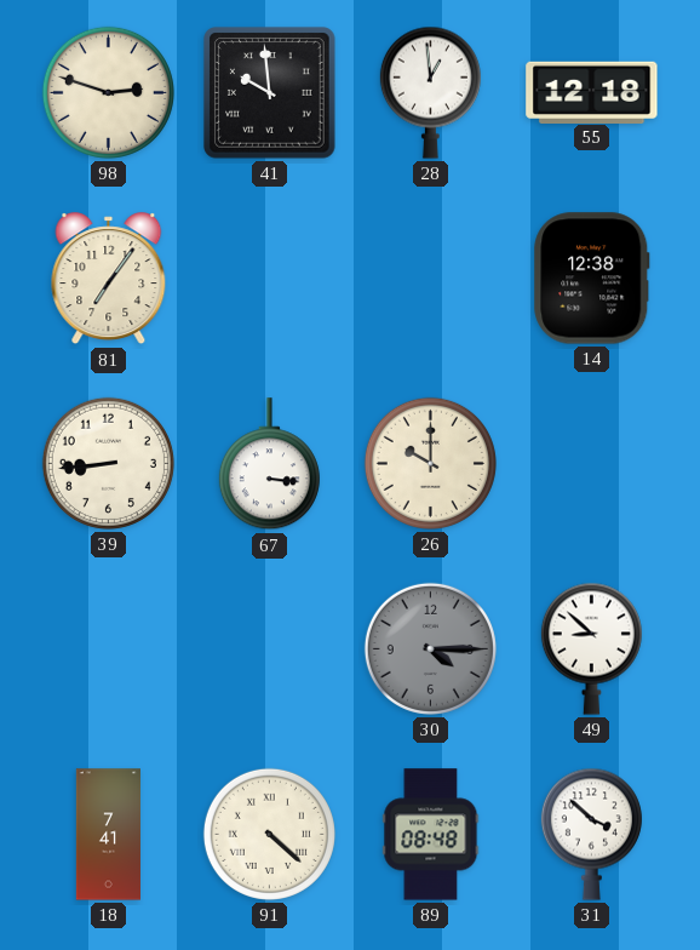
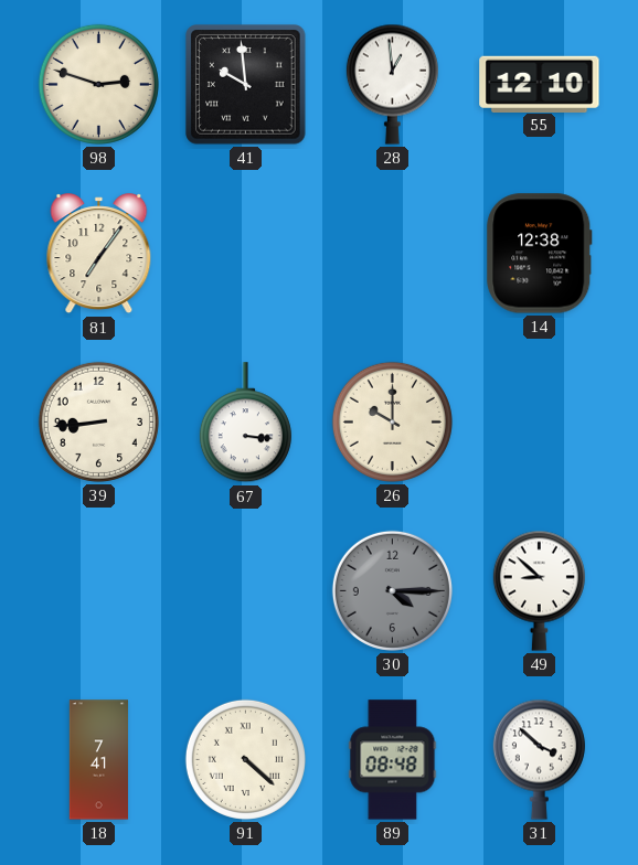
55: 12:18 -> 12:10
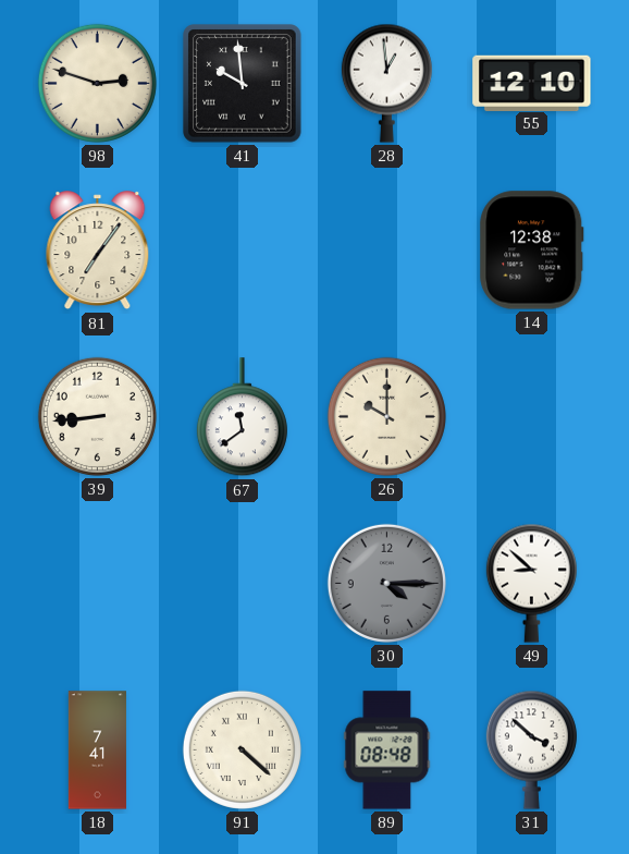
67: 3:16 -> 11:39
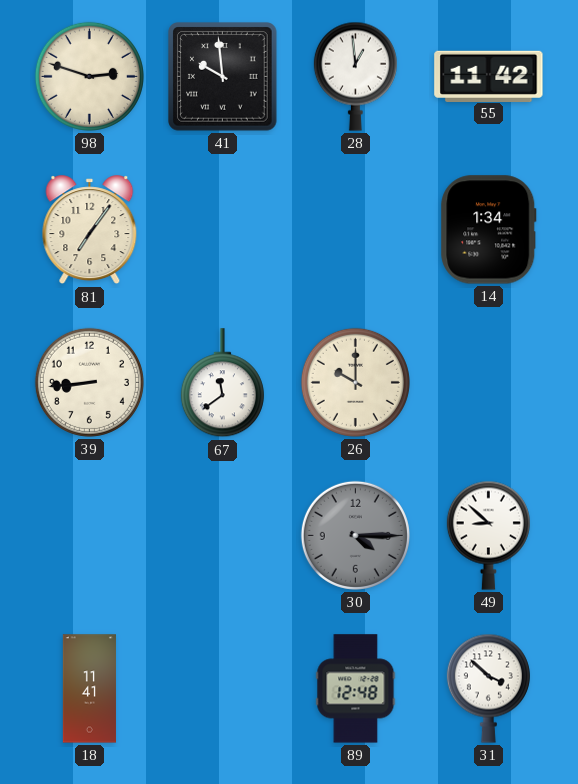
55: 12:10 -> 11:42
14: 12:38 -> 1:34
18: 7:41 -> 11:41
91: 4:22 -> none
89: 08:48 -> 12:48
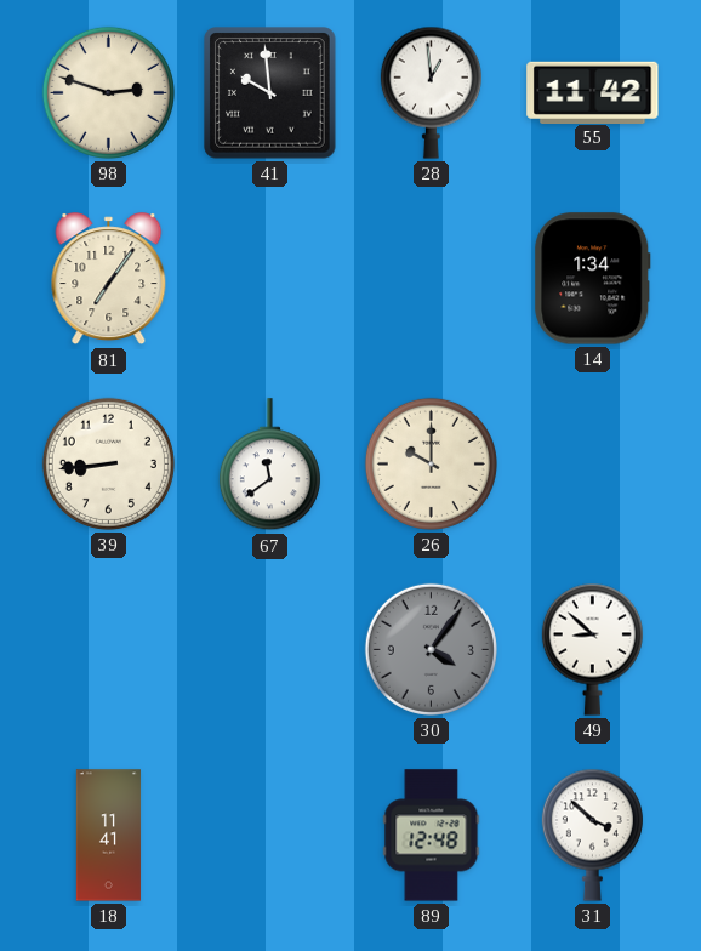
30: 4:15 -> 4:06
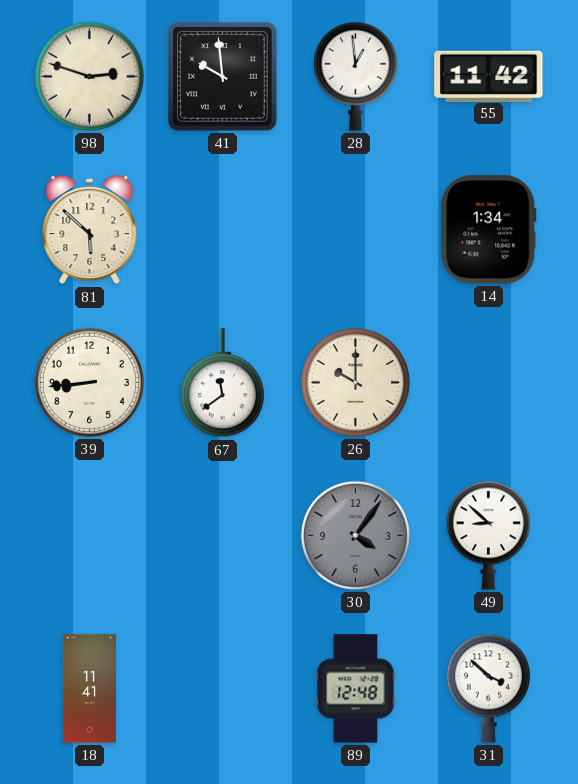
81: 7:06 -> 5:52
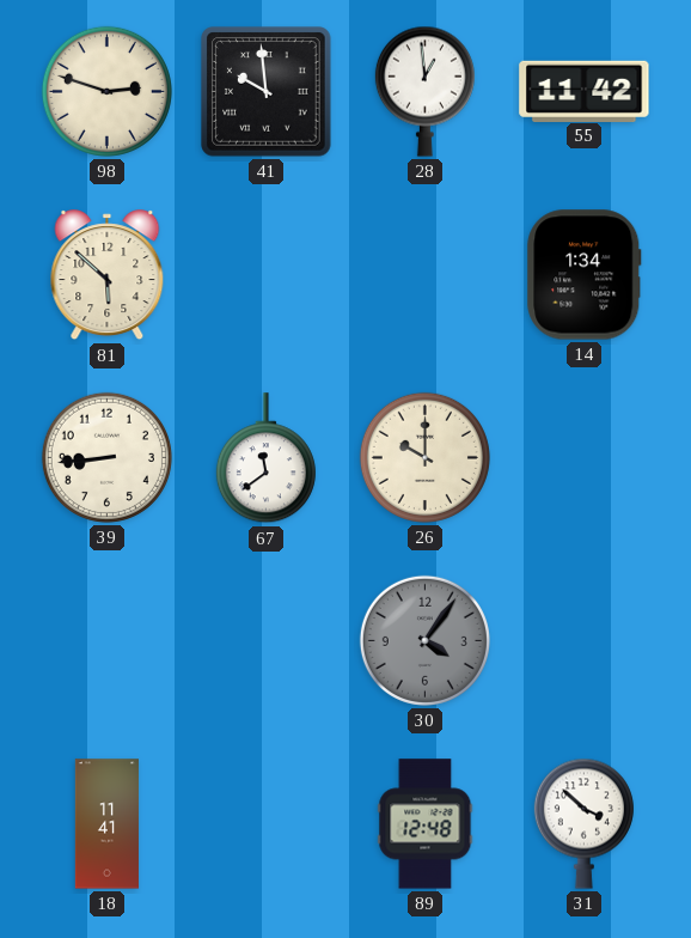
49: 8:52 -> none
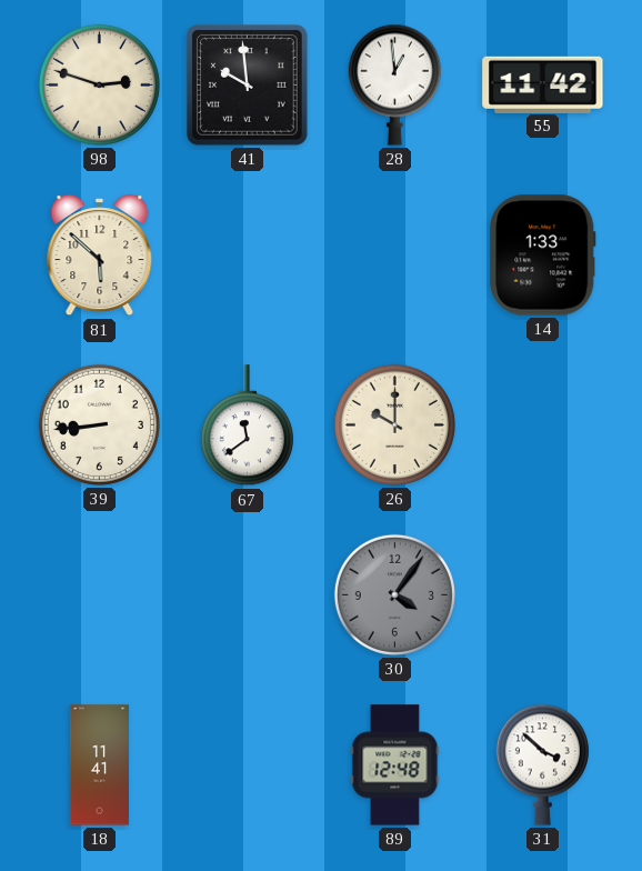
14: 1:34 -> 1:33
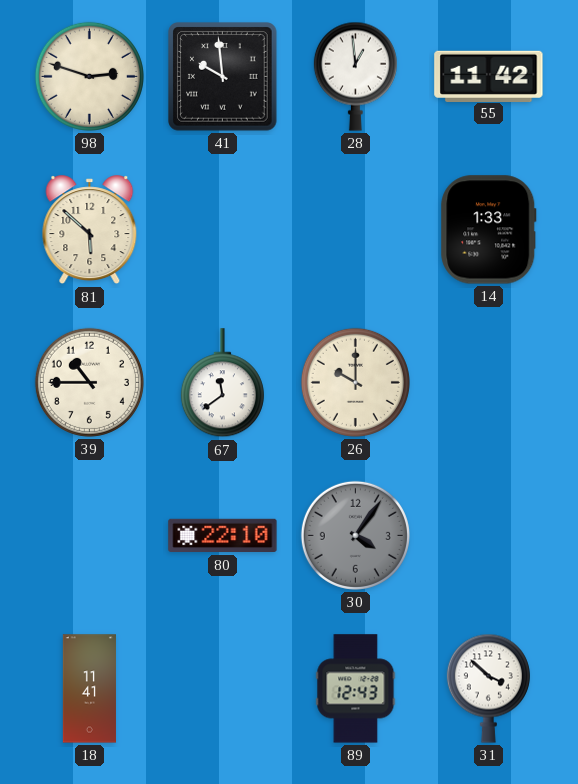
39: 8:44 -> 10:45
80: none -> 22:10
89: 12:48 -> 12:43
